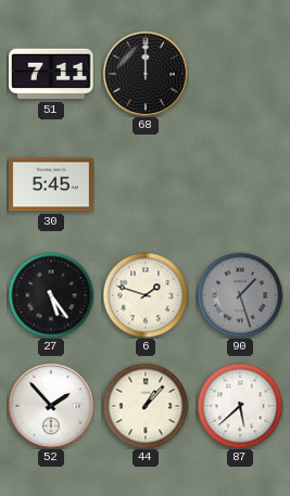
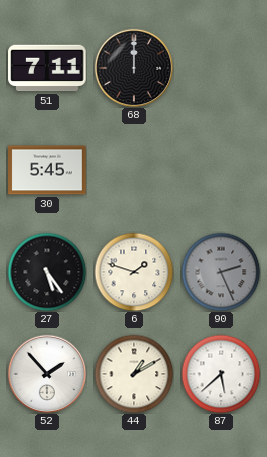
90: 1:27 -> 2:26
44: 1:07 -> 1:10
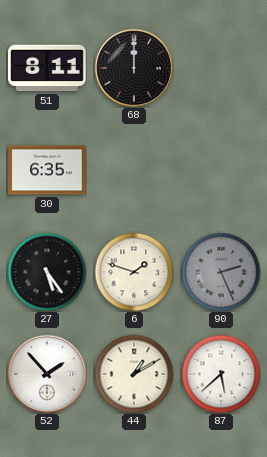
51: 7:11 -> 8:11
30: 5:45 -> 6:35
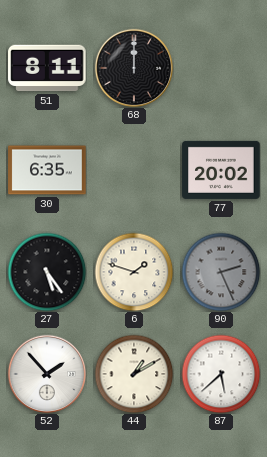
77: none -> 20:02
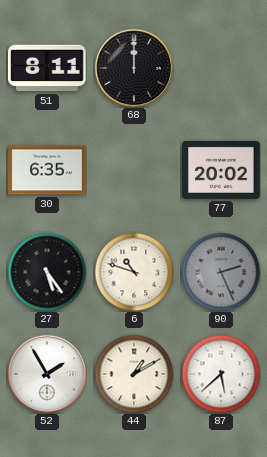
6: 1:48 -> 10:48
52: 1:53 -> 1:55
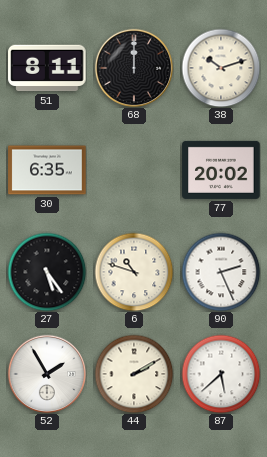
38: none -> 10:12
90 dial: grey -> white
44: 1:10 -> 2:10
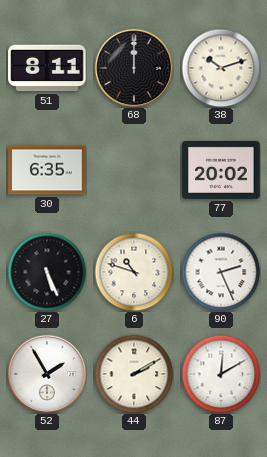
27: 5:24 -> 5:26
87: 5:38 -> 12:10
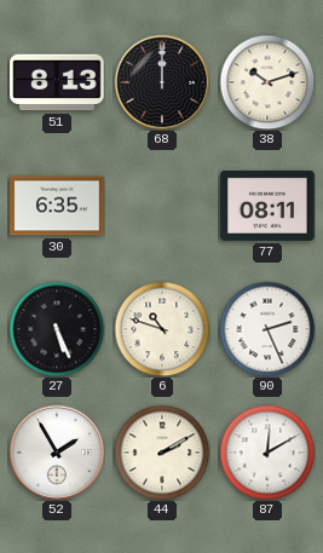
51: 8:11 -> 8:13
77: 20:02 -> 08:11
